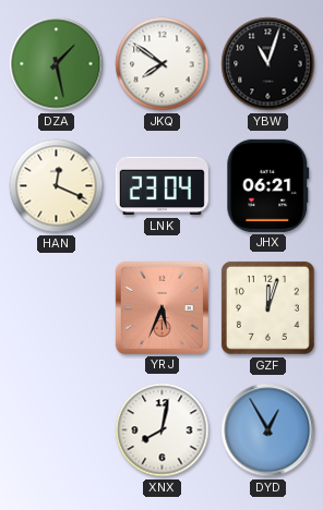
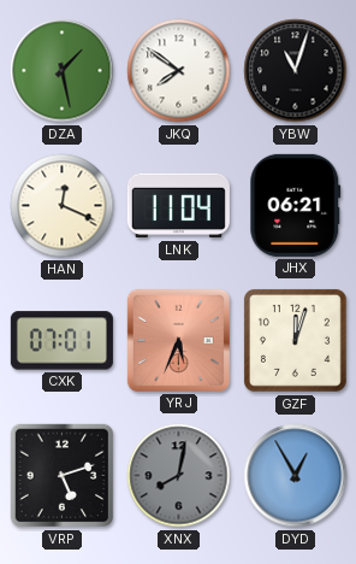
LNK: 23:04 -> 11:04
CXK: none -> 07:01
VRP: none -> 5:12
XNX dial: white -> grey
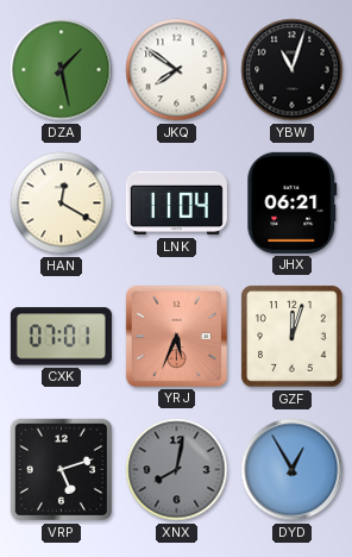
HAN: 12:19 -> 12:20
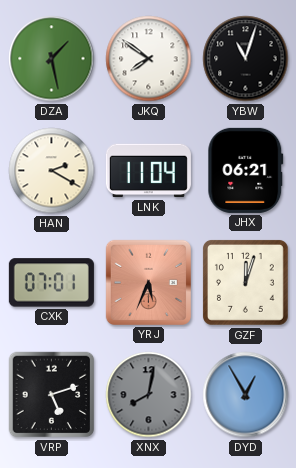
HAN: 12:20 -> 2:20
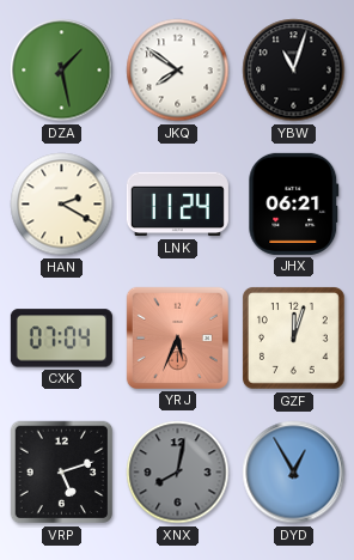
LNK: 11:04 -> 11:24
CXK: 07:01 -> 07:04
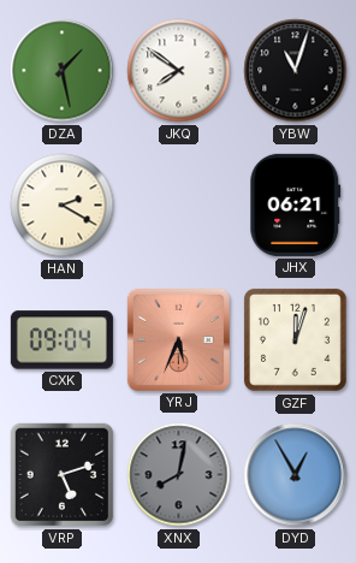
LNK: 11:24 -> none
CXK: 07:04 -> 09:04
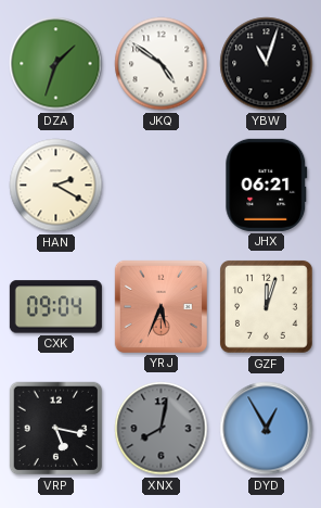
DZA: 1:28 -> 1:33
JKQ: 7:51 -> 4:51
VRP: 5:12 -> 5:17
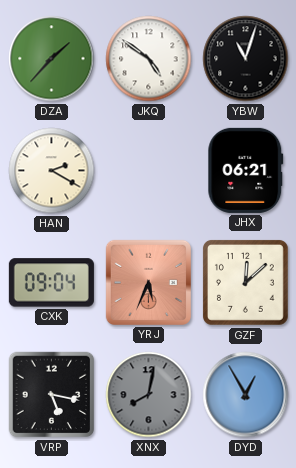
DZA: 1:33 -> 1:37
GZF: 12:03 -> 12:08
